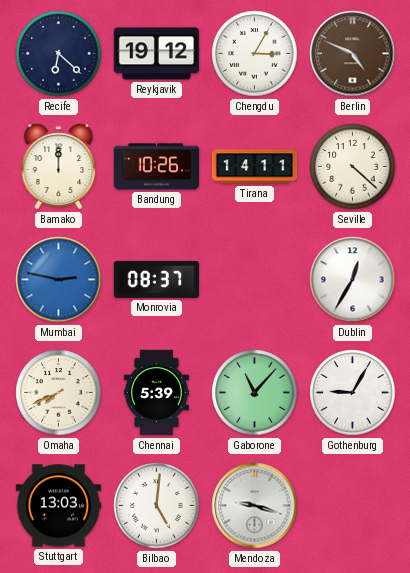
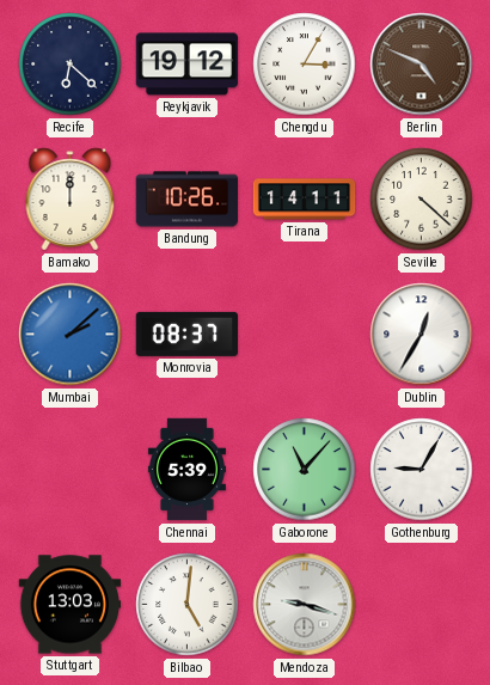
Mumbai: 2:47 -> 2:08
Omaha: 7:41 -> none
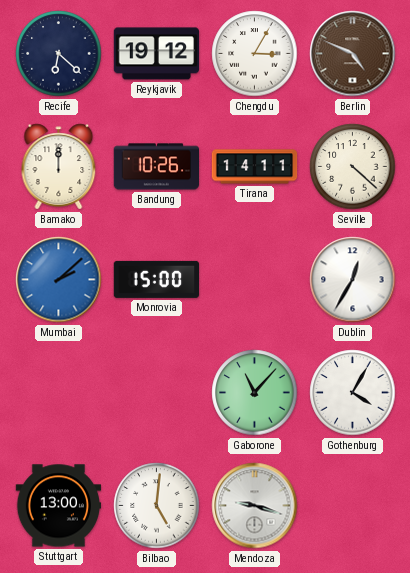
Monrovia: 08:37 -> 15:00
Chennai: 5:39 -> none
Gothenburg: 9:05 -> 4:05
Stuttgart: 13:03 -> 13:00
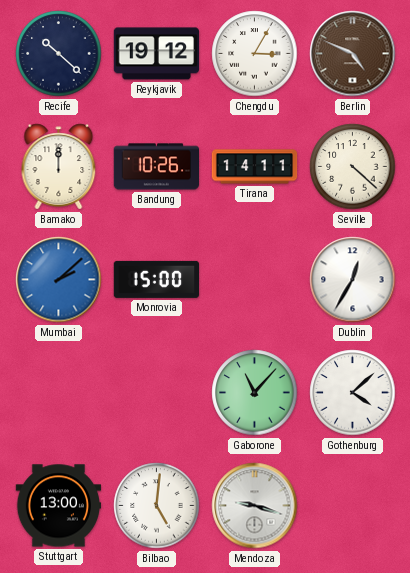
Recife: 6:22 -> 10:22
Gothenburg: 4:05 -> 4:08
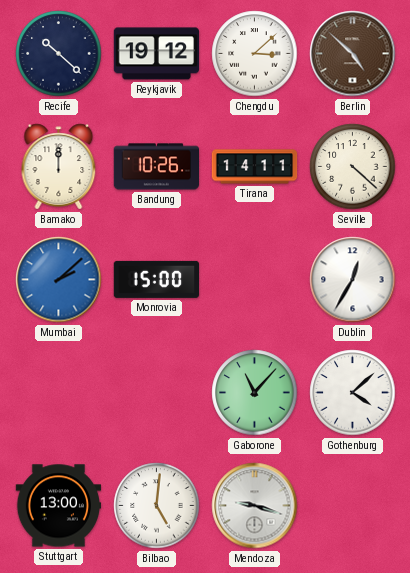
Chengdu: 3:05 -> 3:08
Berlin: 4:49 -> 4:52
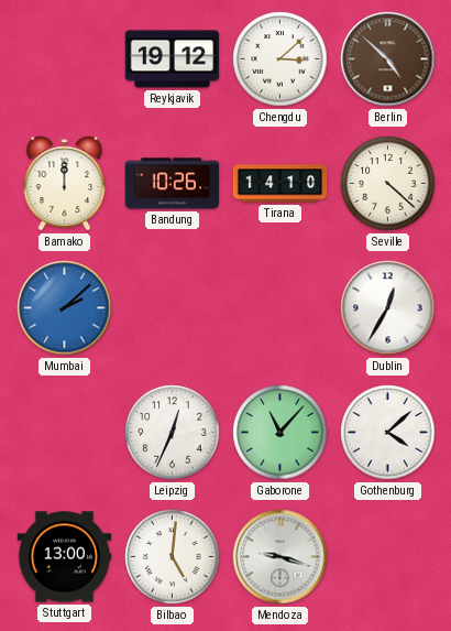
Recife: 10:22 -> none
Tirana: 14:11 -> 14:10
Monrovia: 15:00 -> none
Leipzig: none -> 12:34
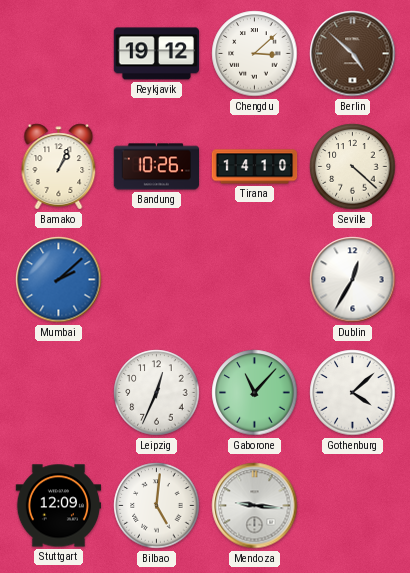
Bamako: 12:00 -> 1:04
Stuttgart: 13:00 -> 12:09
Mendoza: 9:18 -> 9:16
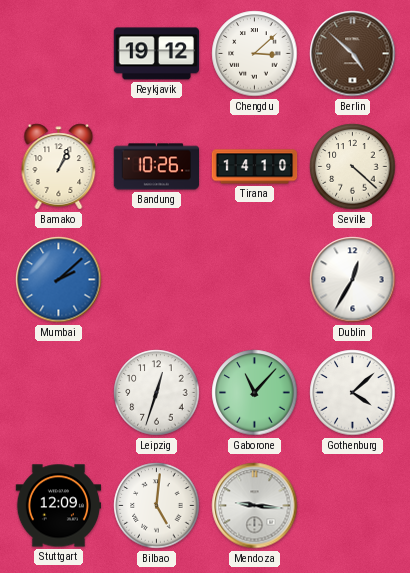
Leipzig: 12:34 -> 12:33
